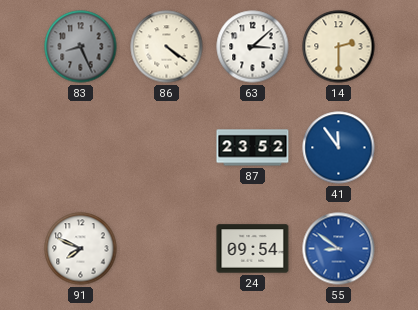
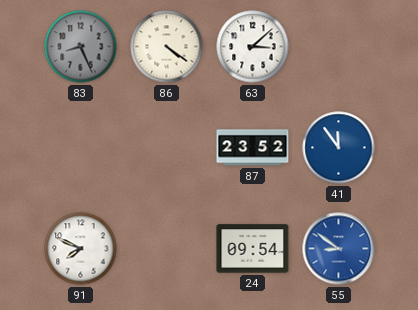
14: 2:30 -> none
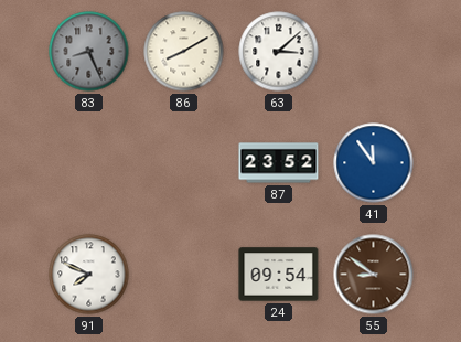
86: 4:21 -> 8:10
55 dial: blue -> brown
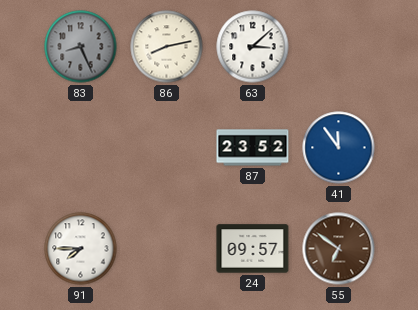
86: 8:10 -> 8:13
91: 7:49 -> 7:45
24: 09:54 -> 09:57
55: 8:51 -> 6:51
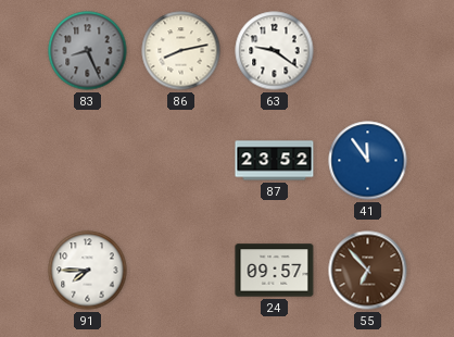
63: 3:08 -> 9:21
55: 6:51 -> 6:53
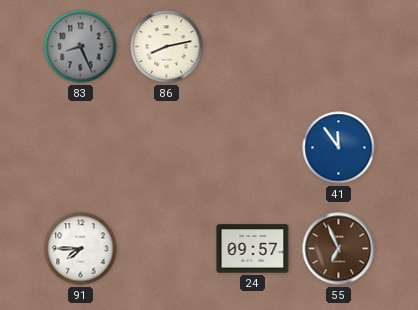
63: 9:21 -> none
87: 23:52 -> none
55: 6:53 -> 6:56
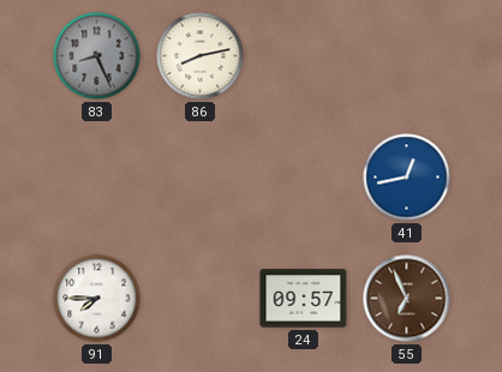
41: 11:54 -> 12:43
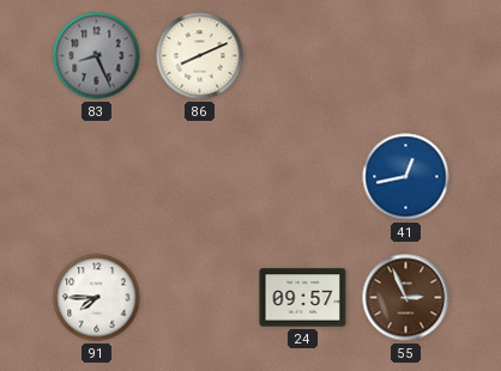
86: 8:13 -> 8:11
55: 6:56 -> 2:56
